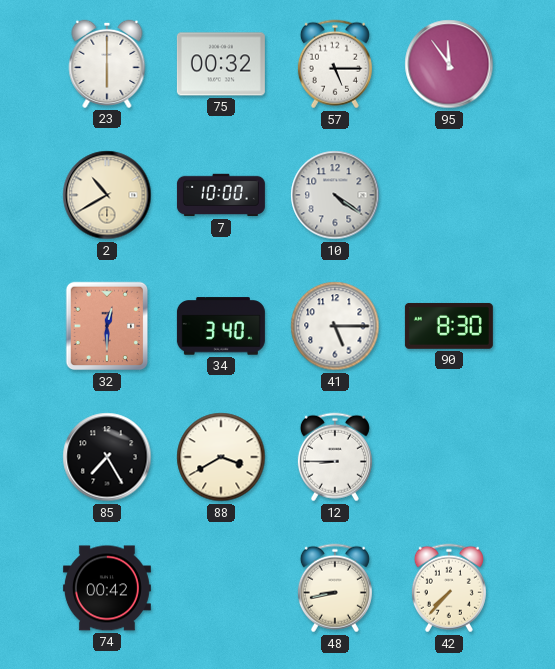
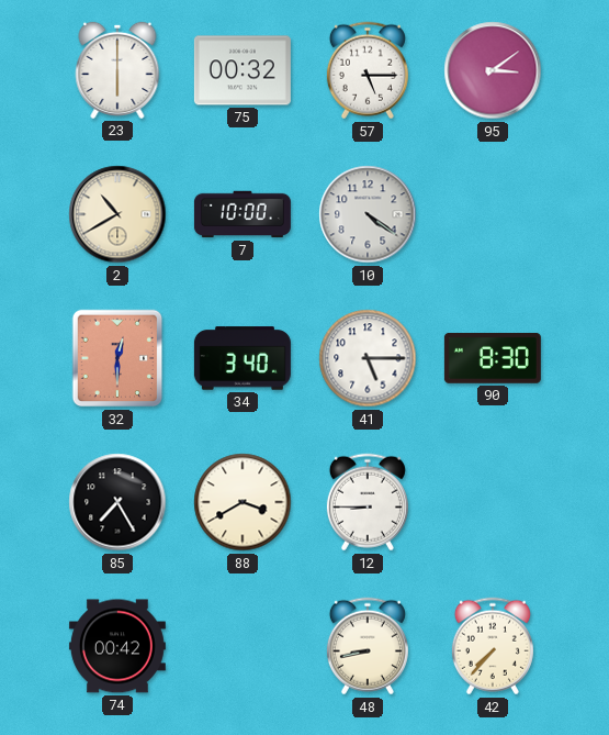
95: 11:54 -> 3:09
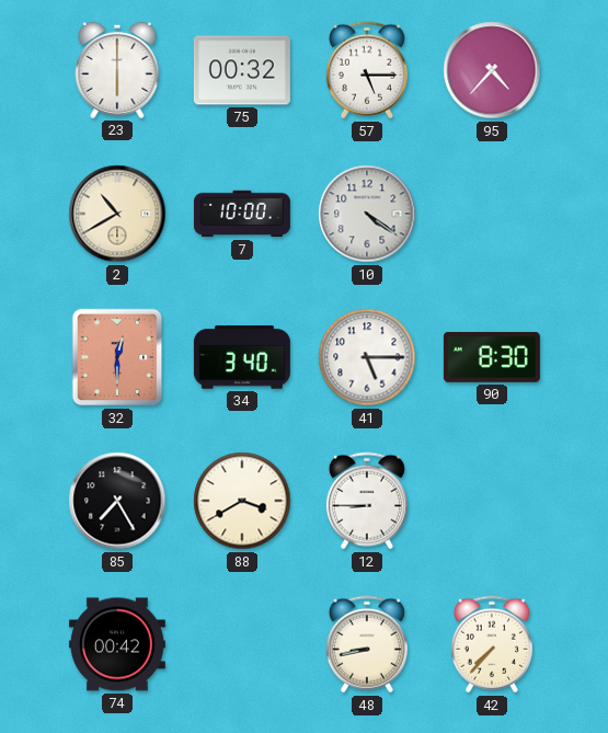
95: 3:09 -> 4:37
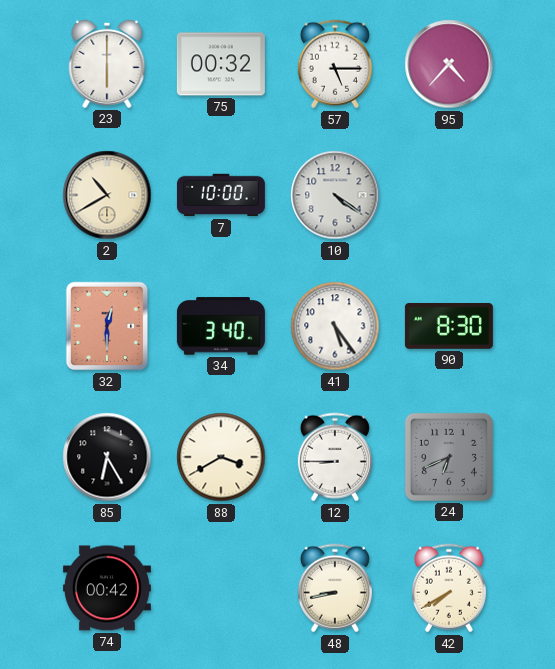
41: 5:15 -> 5:24
85: 7:25 -> 6:25
24: none -> 6:41
42: 7:37 -> 7:40
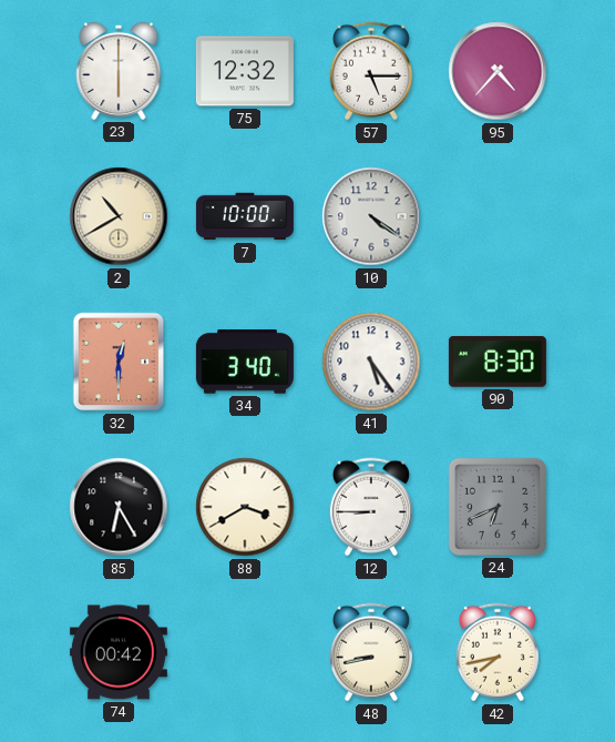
75: 00:32 -> 12:32
42: 7:40 -> 7:43
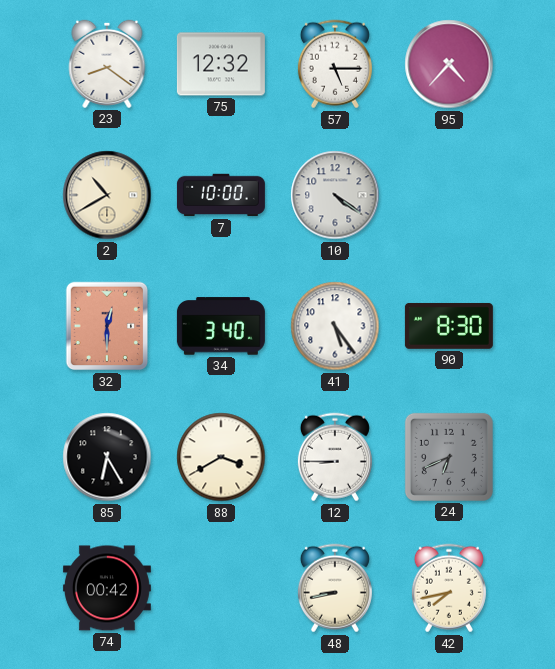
23: 6:00 -> 8:21
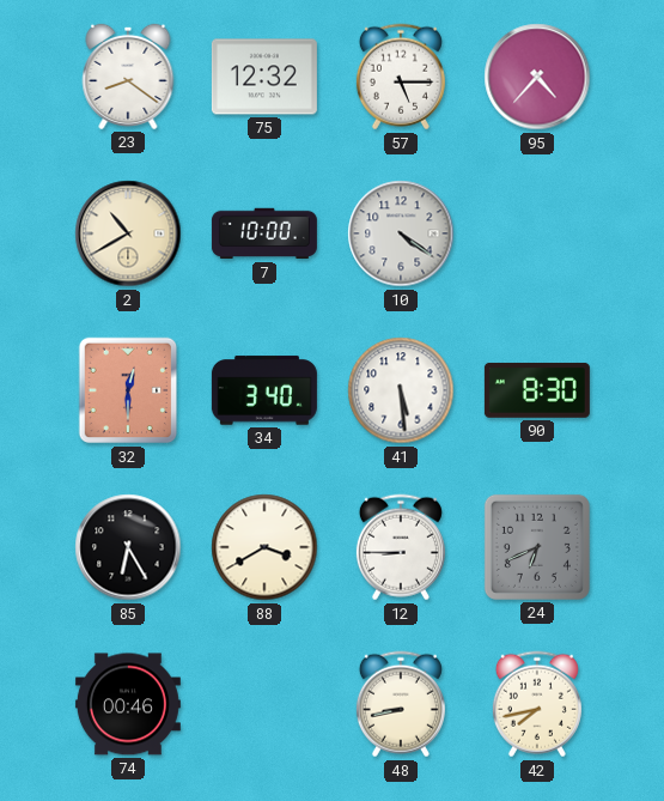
41: 5:24 -> 5:29
74: 00:42 -> 00:46
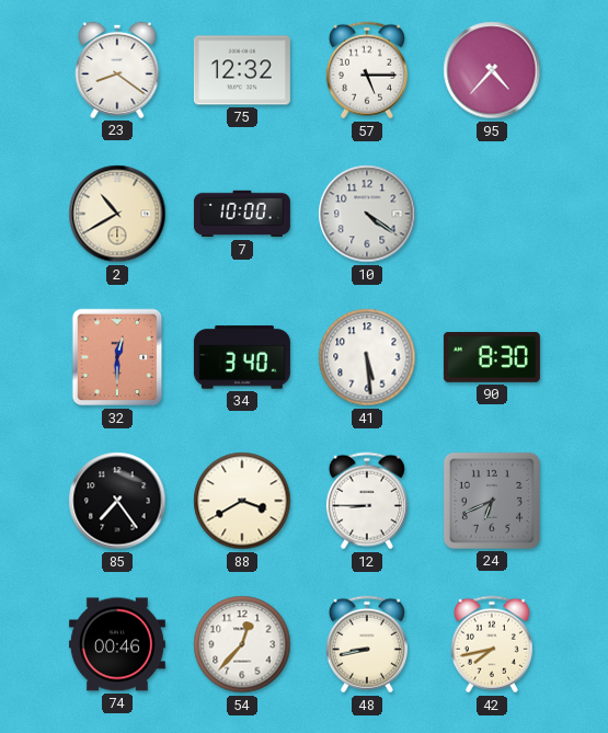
85: 6:25 -> 7:24
54: none -> 12:37
